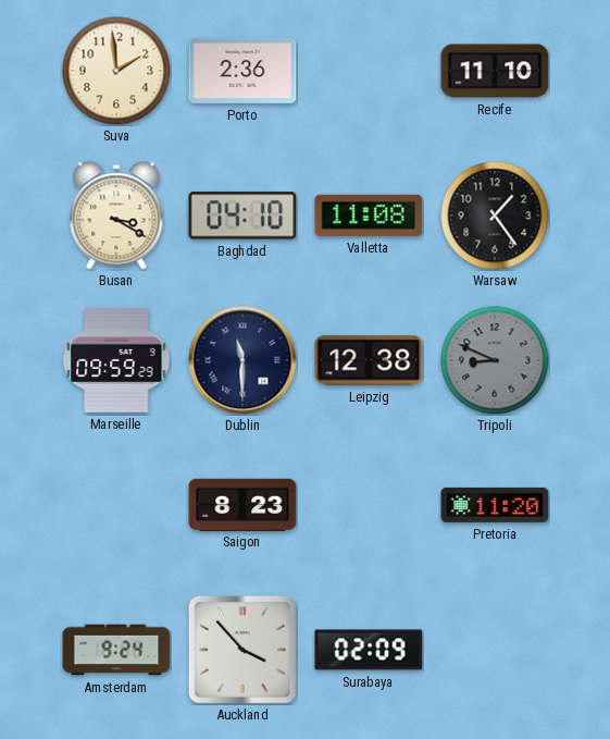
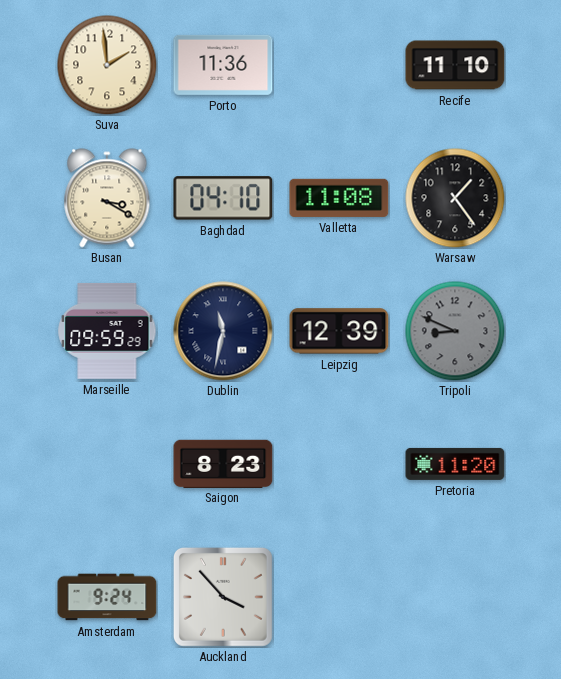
Porto: 2:36 -> 11:36
Dublin: 11:30 -> 11:32
Leipzig: 12:38 -> 12:39
Surabaya: 02:09 -> none
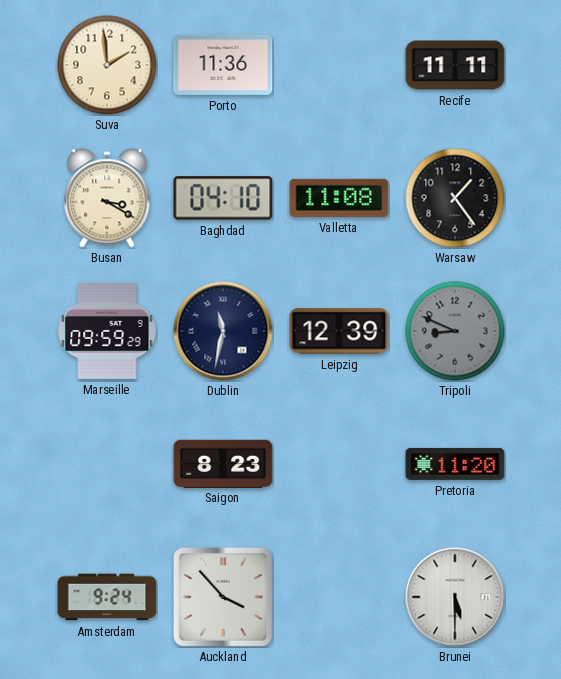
Recife: 11:10 -> 11:11
Brunei: none -> 5:30
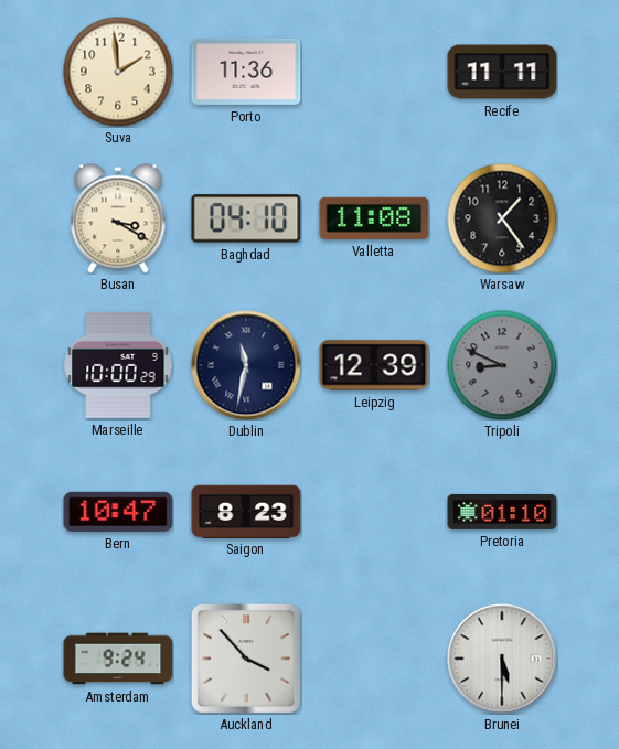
Marseille: 09:59 -> 10:00
Bern: none -> 10:47
Pretoria: 11:20 -> 01:10
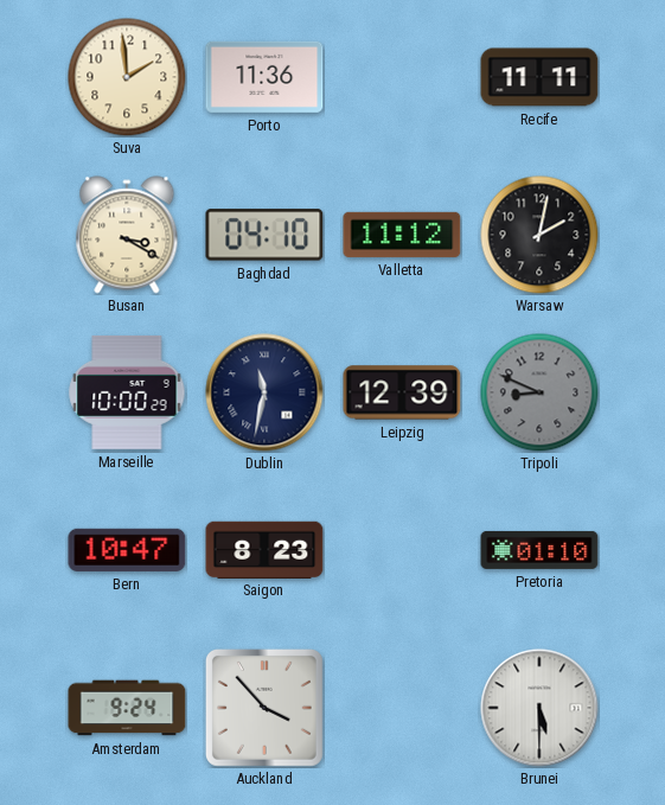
Valletta: 11:08 -> 11:12
Warsaw: 1:24 -> 2:02
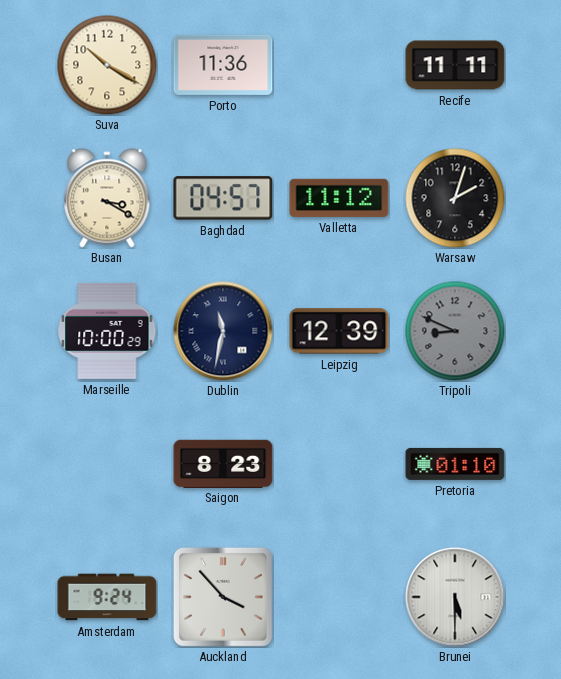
Suva: 1:59 -> 10:20
Baghdad: 04:10 -> 04:57
Warsaw: 2:02 -> 2:03
Bern: 10:47 -> none
